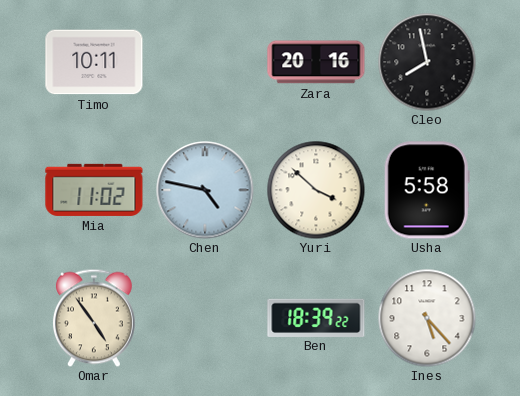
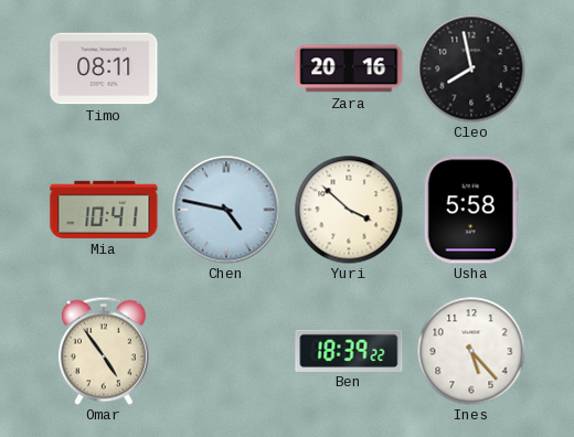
Timo: 10:11 -> 08:11
Mia: 11:02 -> 10:41
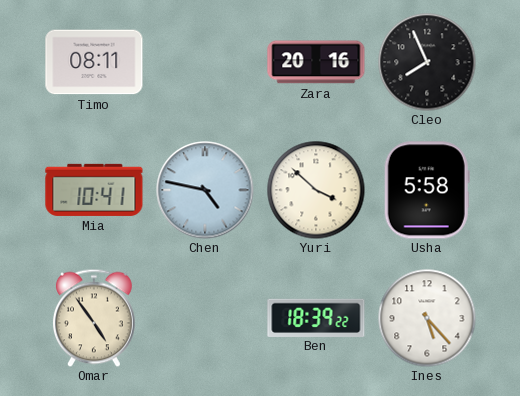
Cleo: 7:58 -> 7:56
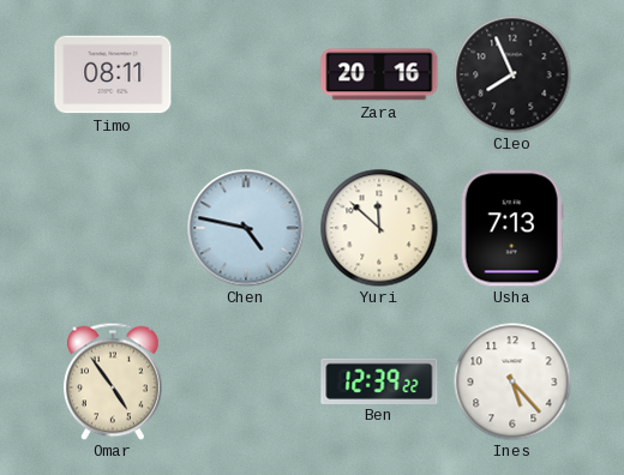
Mia: 10:41 -> none
Yuri: 3:52 -> 11:52
Usha: 5:58 -> 7:13
Ben: 18:39 -> 12:39
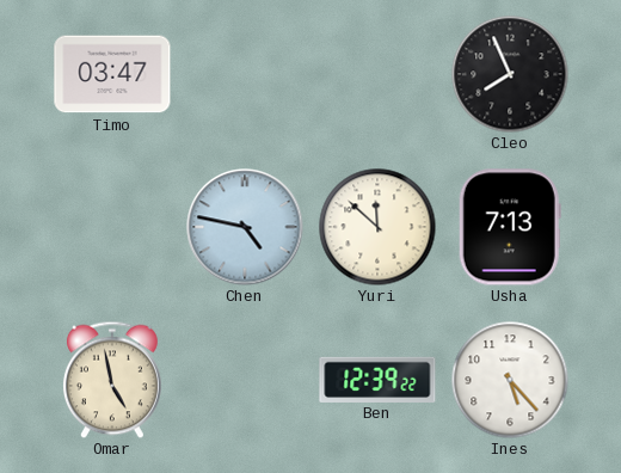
Timo: 08:11 -> 03:47
Zara: 20:16 -> none
Omar: 4:54 -> 4:58
